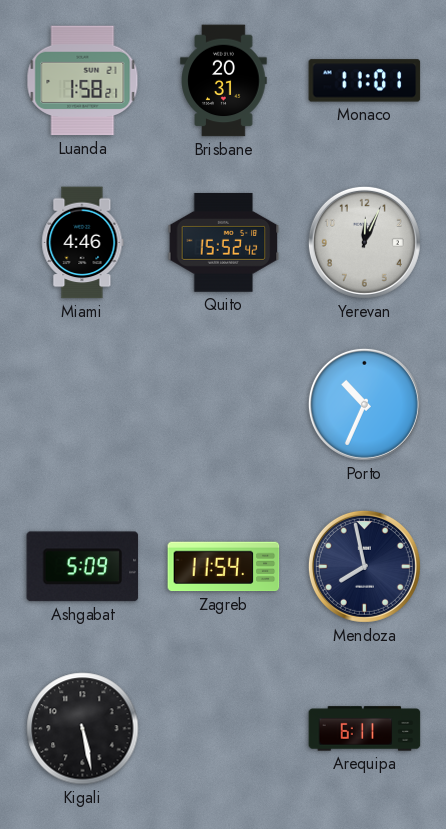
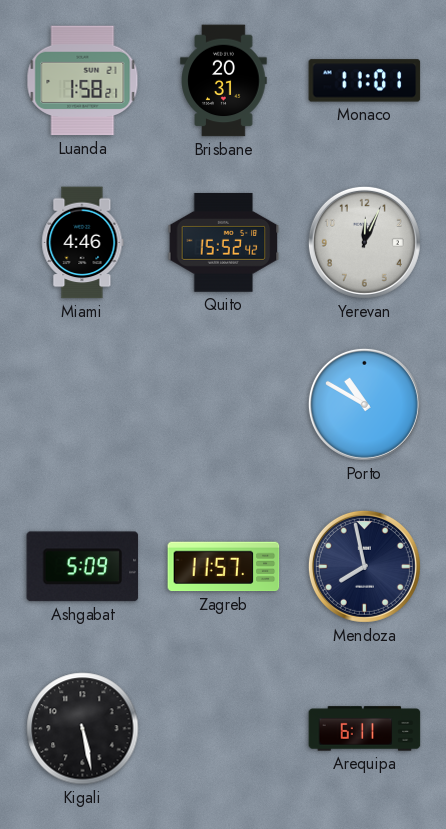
Porto: 10:34 -> 10:50
Zagreb: 11:54 -> 11:57
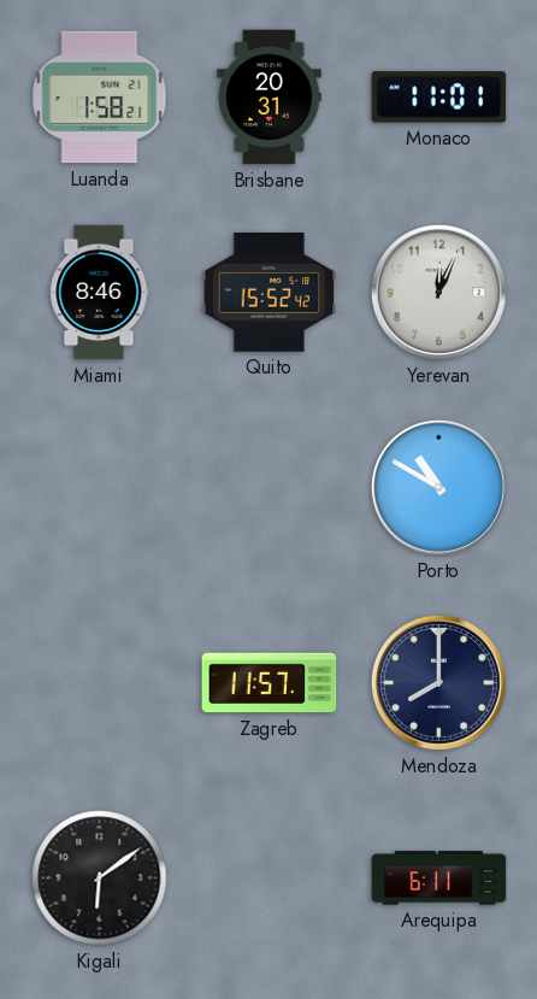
Miami: 4:46 -> 8:46
Ashgabat: 5:09 -> none
Mendoza: 7:58 -> 8:00
Kigali: 5:28 -> 6:09
